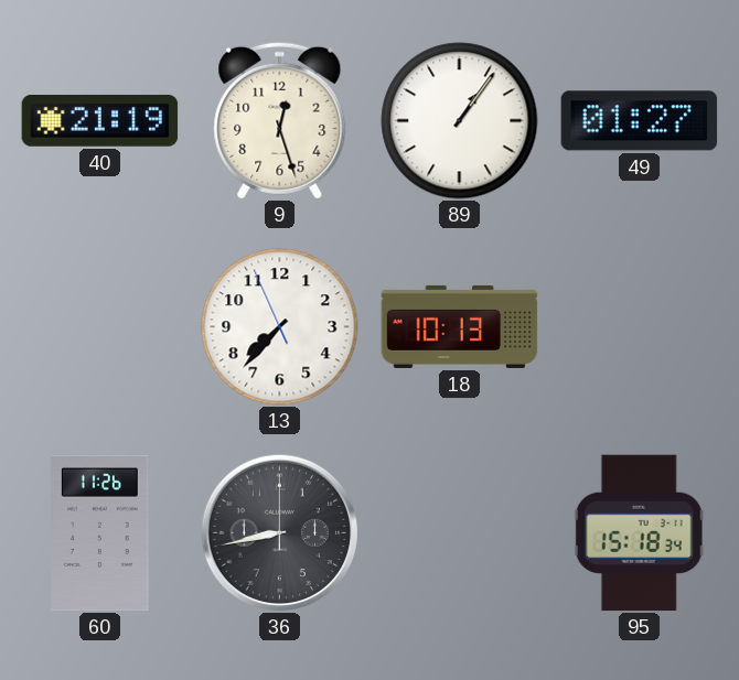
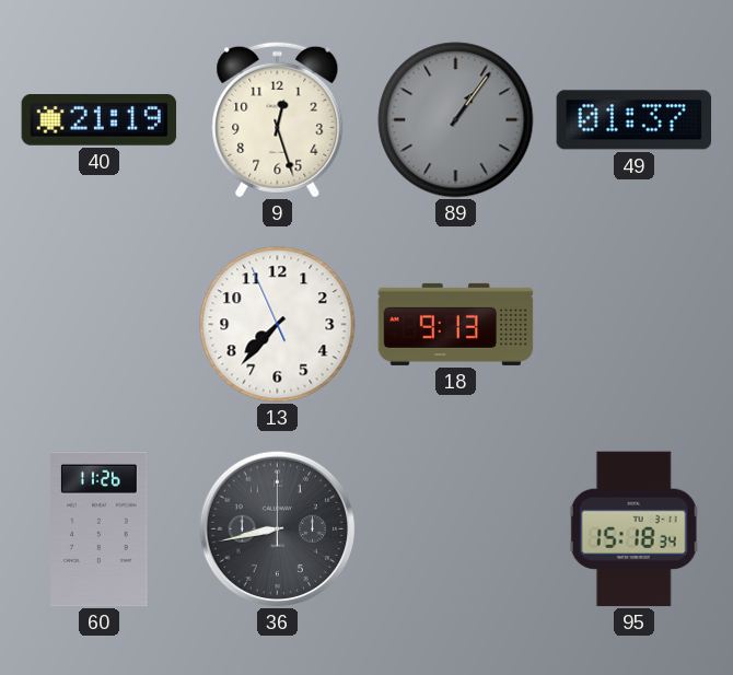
89 dial: white -> grey
49: 01:27 -> 01:37
18: 10:13 -> 9:13
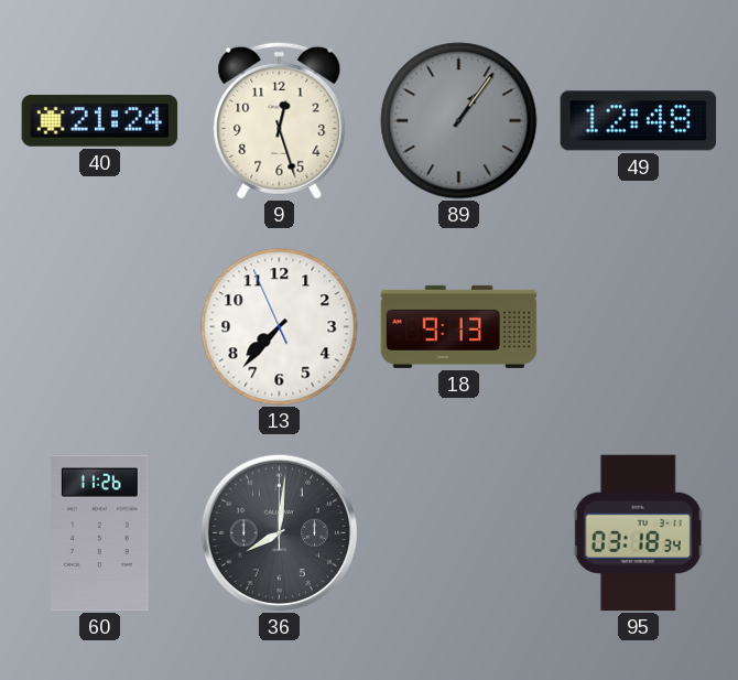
40: 21:19 -> 21:24
49: 01:37 -> 12:48
36: 8:43 -> 8:01
95: 15:18 -> 03:18
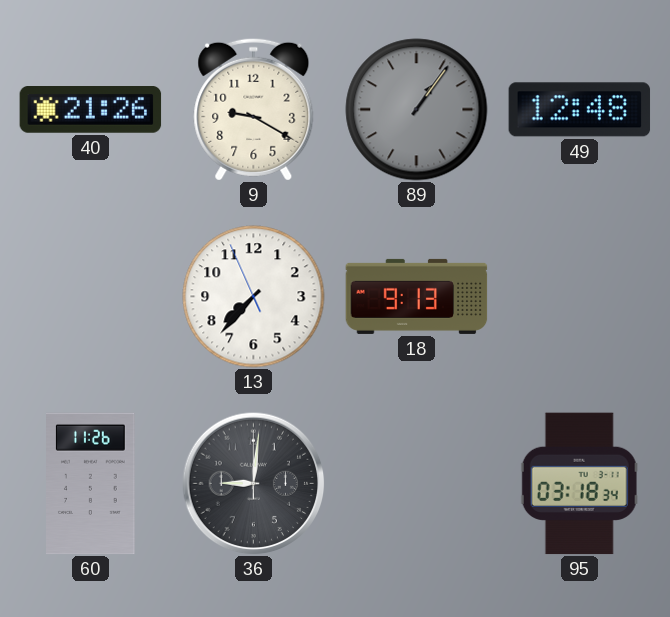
40: 21:24 -> 21:26
9: 12:27 -> 9:20
36: 8:01 -> 9:01
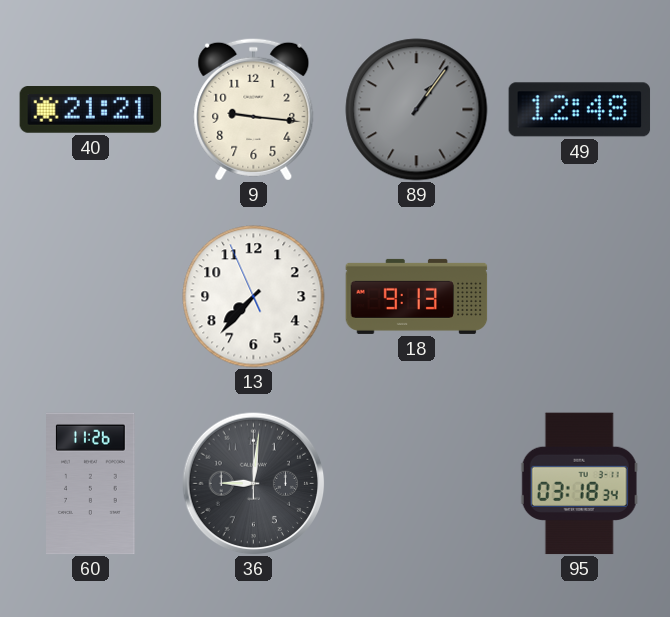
40: 21:26 -> 21:21
9: 9:20 -> 9:16
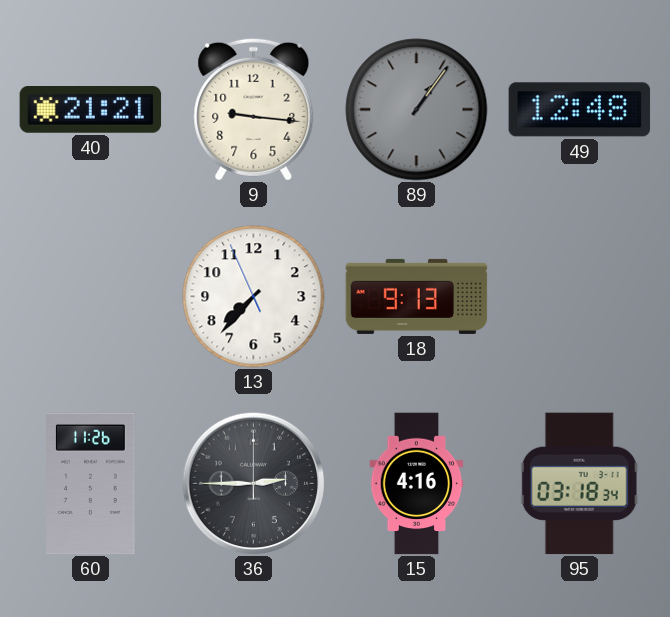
36: 9:01 -> 2:45
15: none -> 4:16
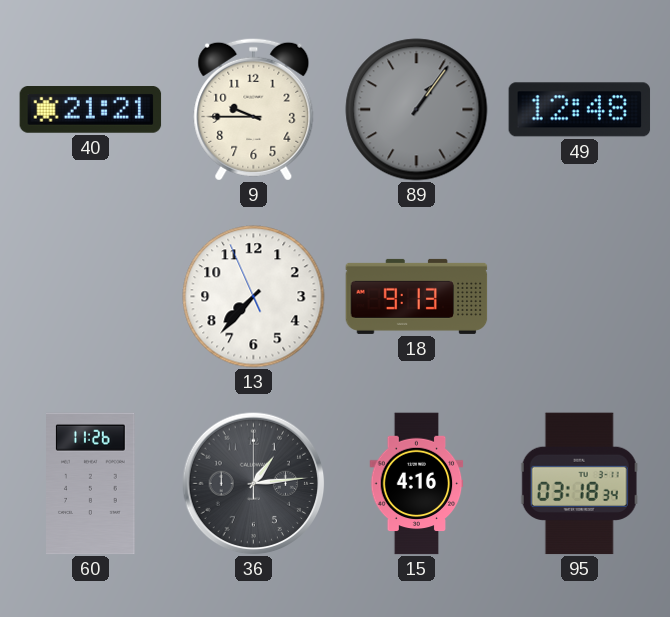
9: 9:16 -> 9:45
36: 2:45 -> 1:14
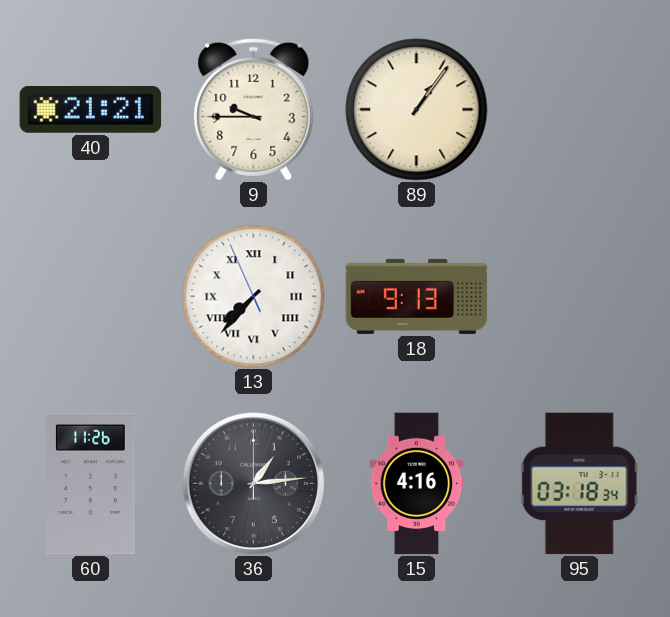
89 dial: grey -> cream
49: 12:48 -> none
13 numerals: Arabic -> Roman
